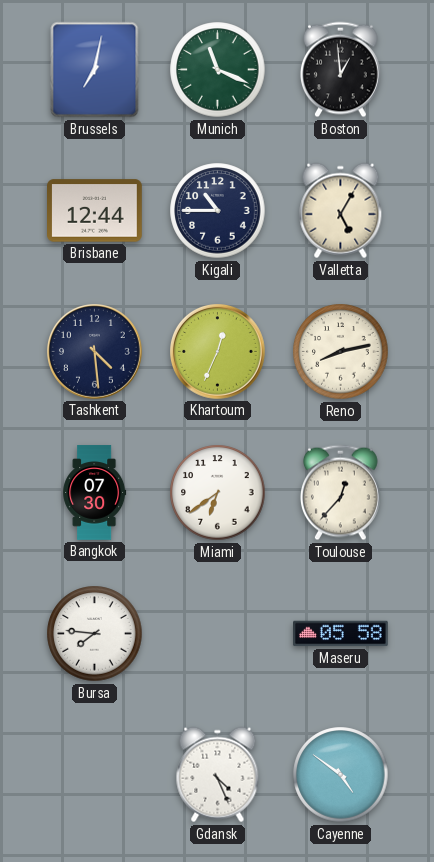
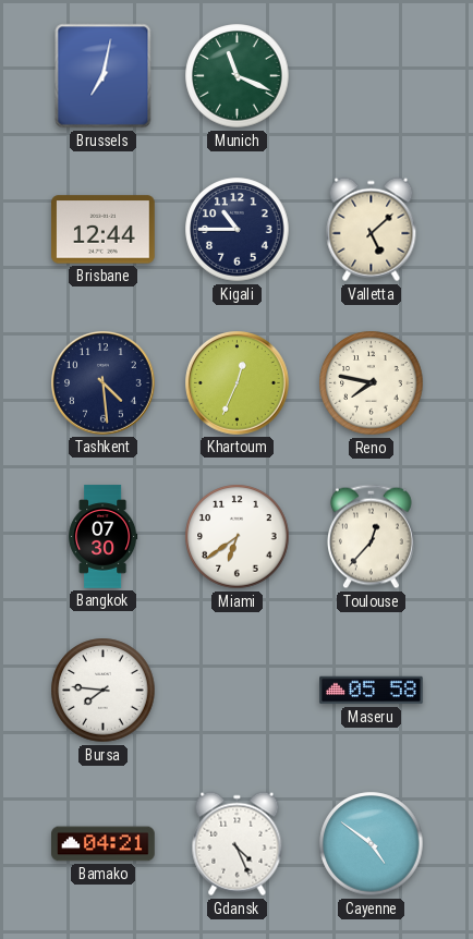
Boston: 12:59 -> none
Valletta: 5:05 -> 5:08
Reno: 8:13 -> 7:47
Bamako: none -> 04:21
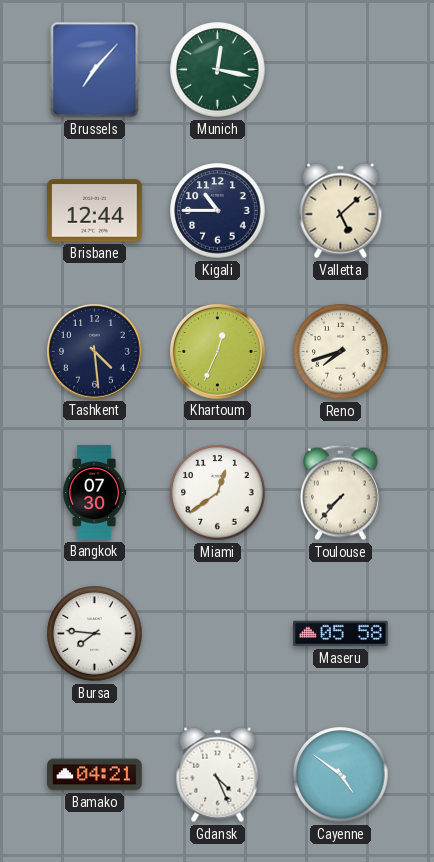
Brussels: 7:02 -> 7:07
Munich: 11:19 -> 12:17
Reno: 7:47 -> 7:42
Miami: 6:39 -> 12:39
Toulouse: 12:37 -> 7:37
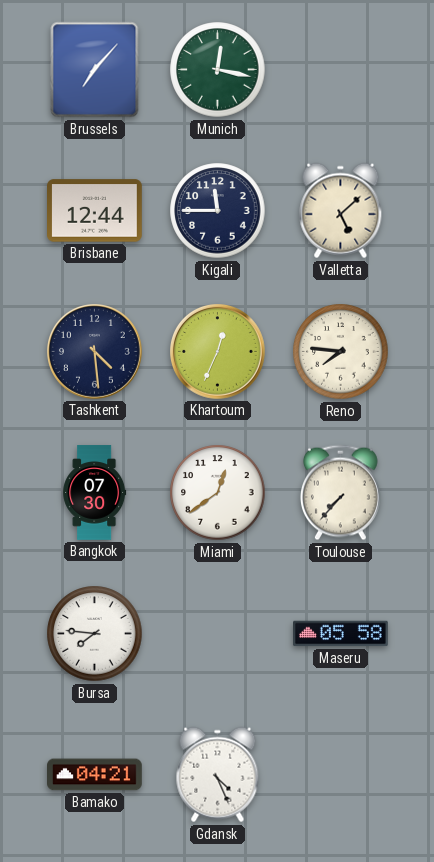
Kigali: 10:45 -> 11:45
Reno: 7:42 -> 7:46
Cayenne: 4:51 -> none
